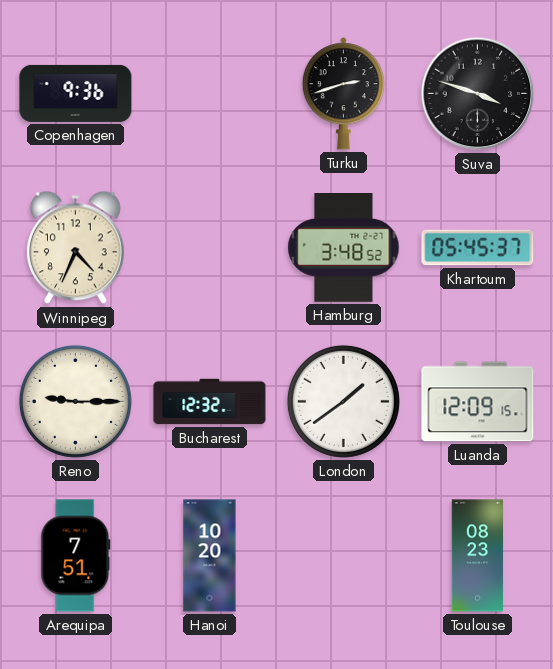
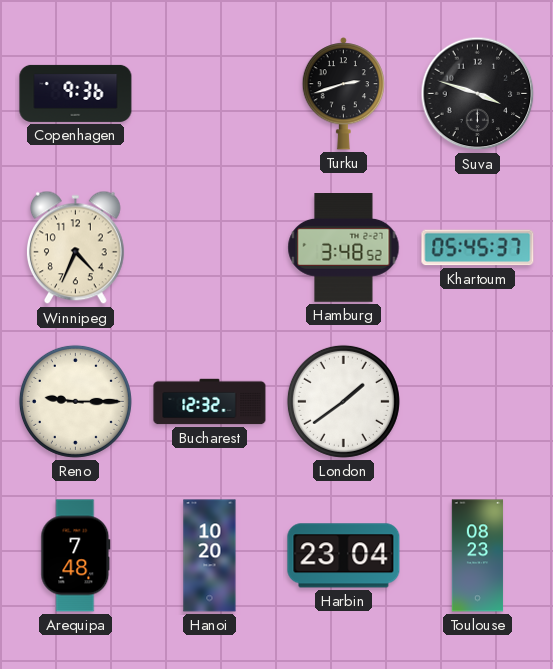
Luanda: 12:09 -> none
Arequipa: 7:51 -> 7:48
Harbin: none -> 23:04
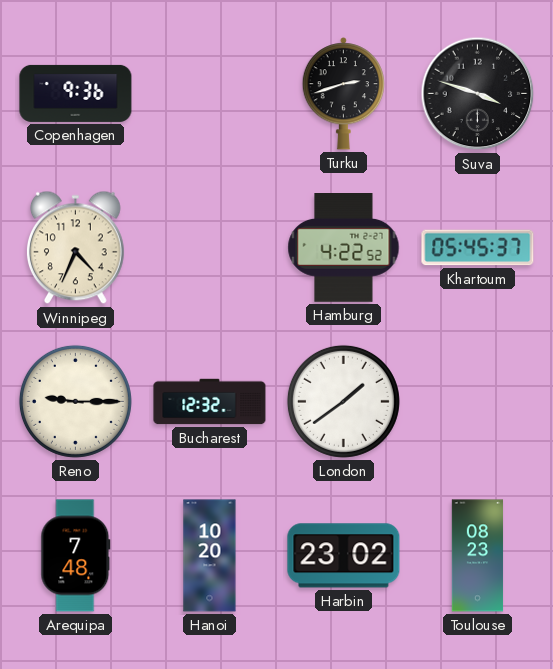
Hamburg: 3:48 -> 4:22
Harbin: 23:04 -> 23:02
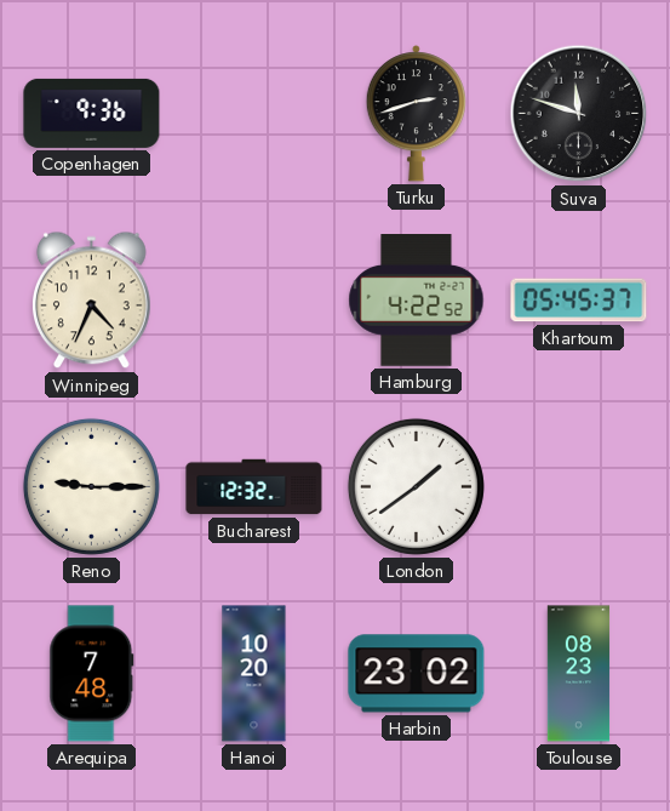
Suva: 3:48 -> 11:48
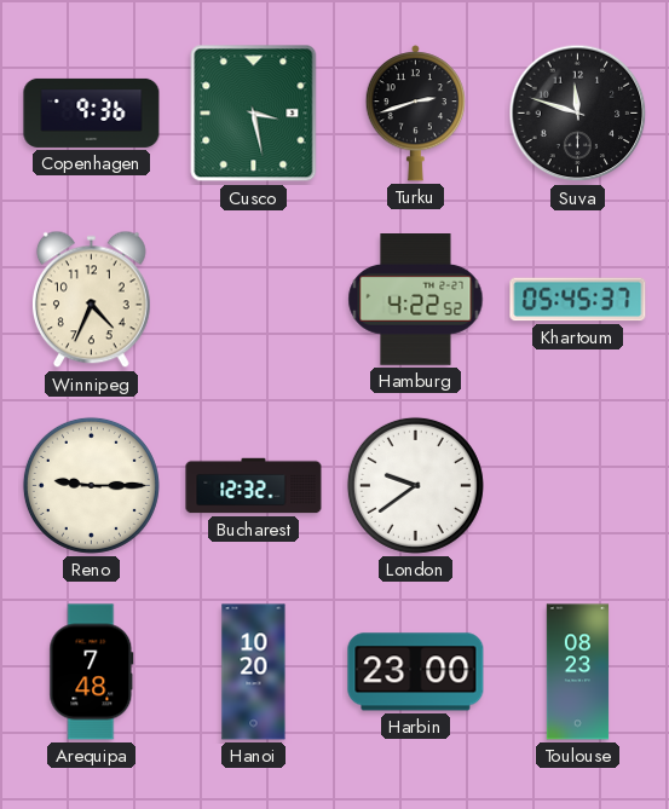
Cusco: none -> 3:28
London: 1:39 -> 9:39
Harbin: 23:02 -> 23:00
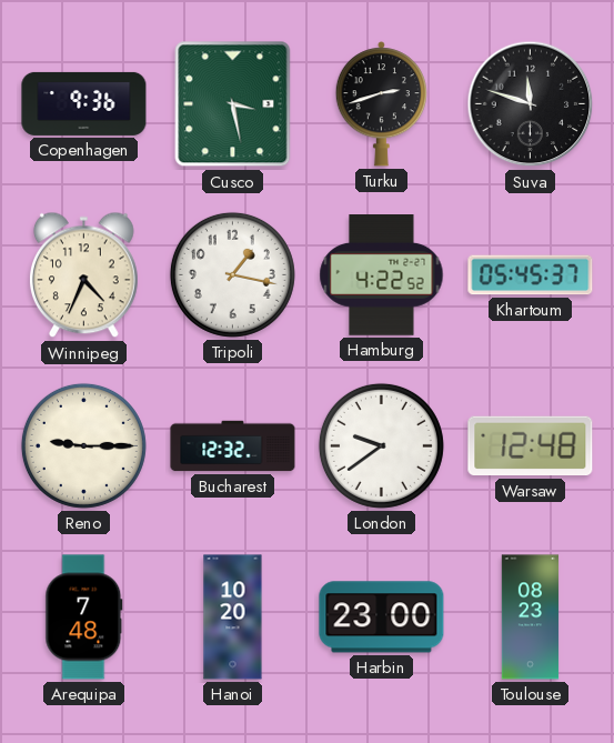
Tripoli: none -> 1:17
Warsaw: none -> 12:48
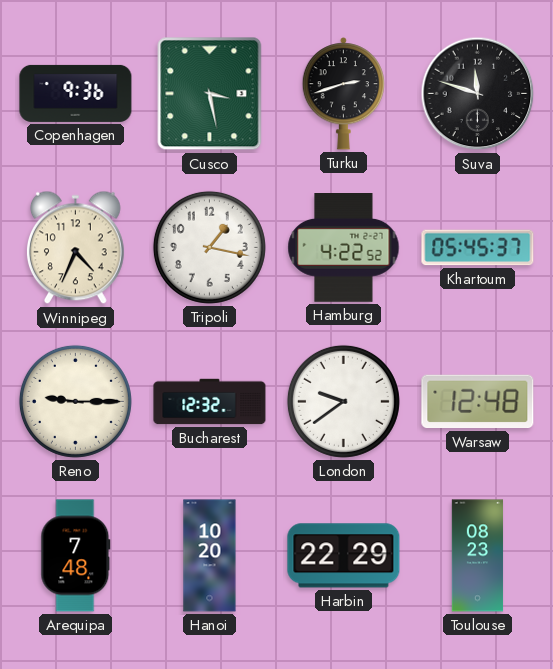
Harbin: 23:00 -> 22:29
